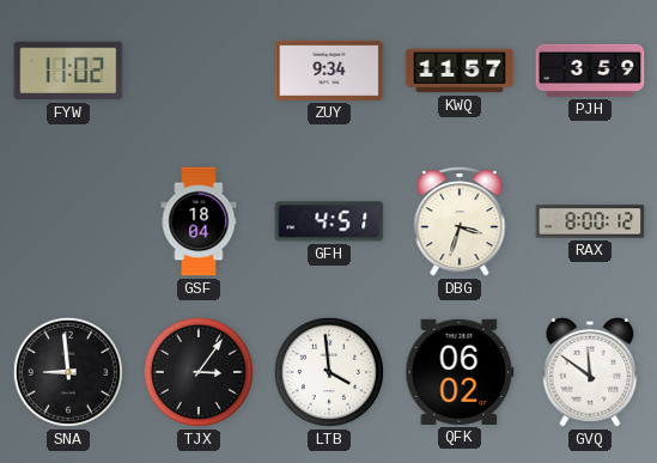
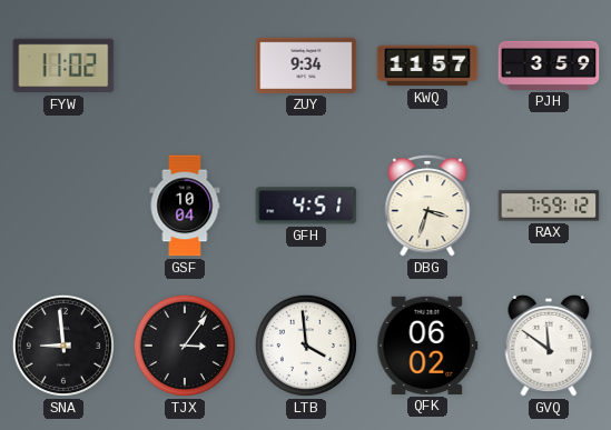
GSF: 18:04 -> 10:04
RAX: 8:00 -> 7:59
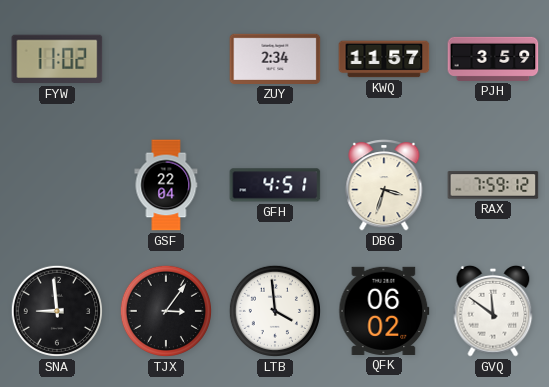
ZUY: 9:34 -> 2:34
GSF: 10:04 -> 22:04
